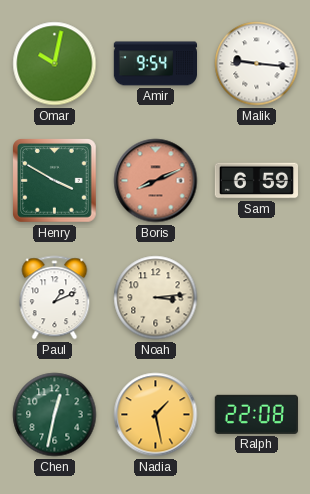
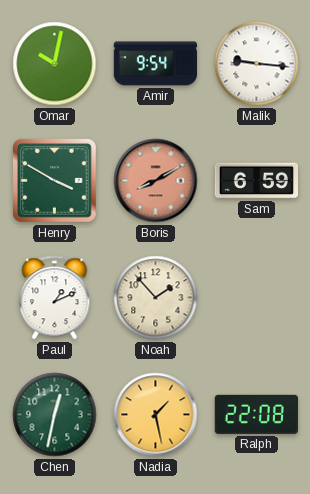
Boris: 8:11 -> 8:10
Noah: 3:14 -> 1:53
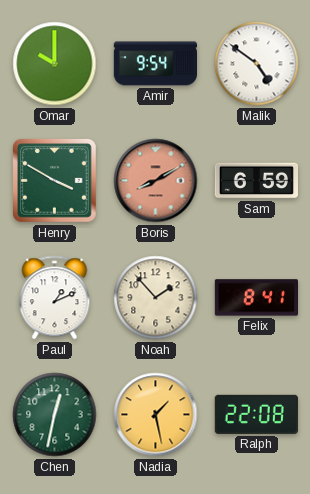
Omar: 10:02 -> 10:00
Malik: 9:16 -> 4:51
Felix: none -> 8:41
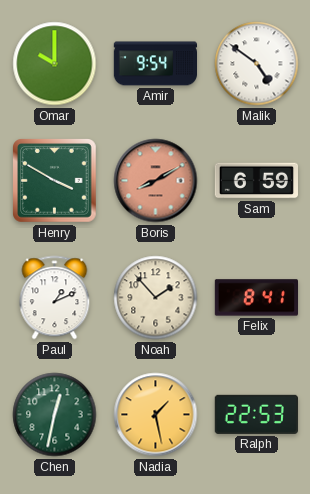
Ralph: 22:08 -> 22:53
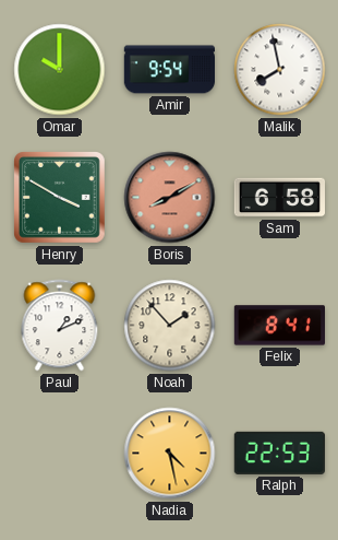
Malik: 4:51 -> 7:58
Sam: 6:59 -> 6:58
Chen: 12:32 -> none
Nadia: 1:28 -> 4:28
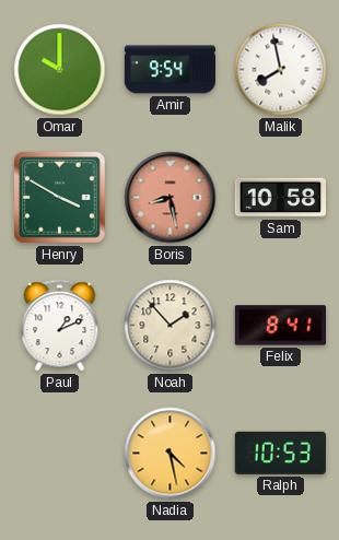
Boris: 8:10 -> 8:28
Sam: 6:58 -> 10:58
Ralph: 22:53 -> 10:53
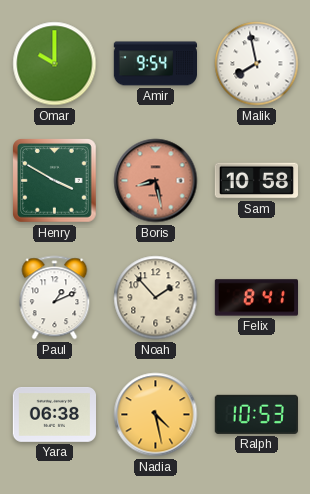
Yara: none -> 06:38
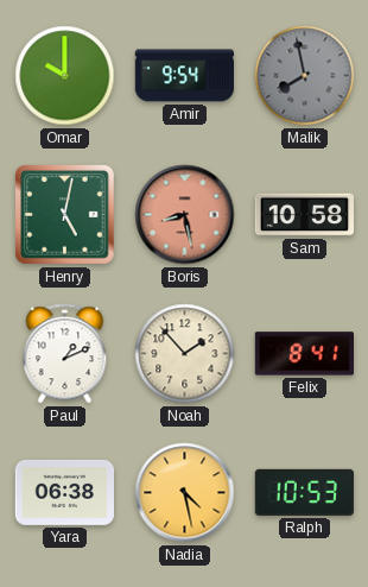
Malik dial: white -> grey
Henry: 3:50 -> 5:02
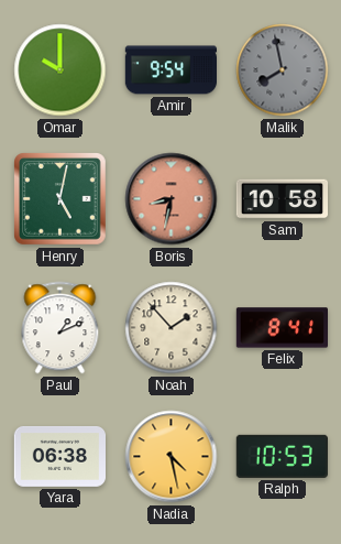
Boris: 8:28 -> 8:32
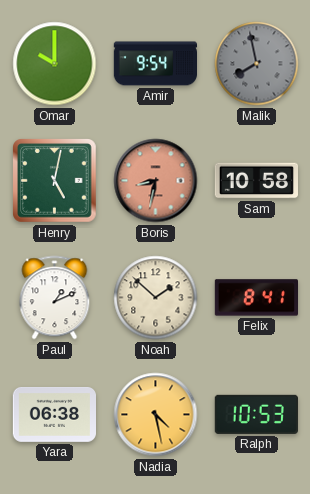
Noah: 1:53 -> 1:52
